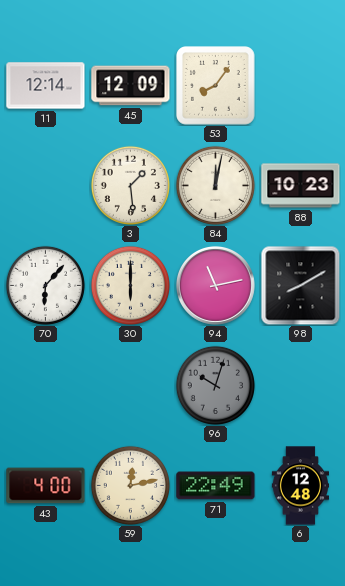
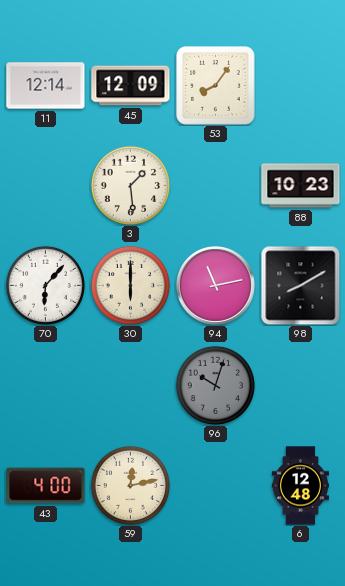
84: 12:02 -> none
71: 22:49 -> none
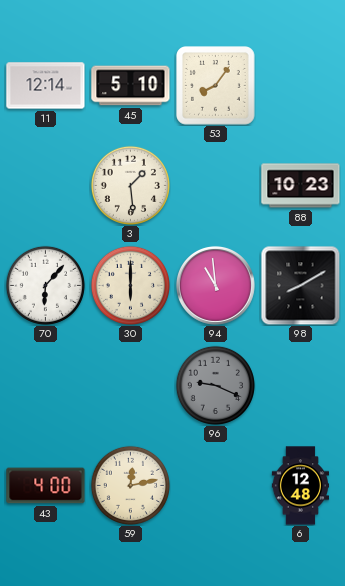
45: 12:09 -> 5:10
94: 11:13 -> 10:59
96: 10:03 -> 9:19
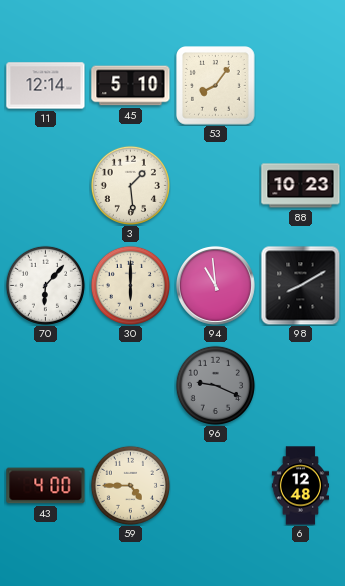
59: 12:13 -> 4:45
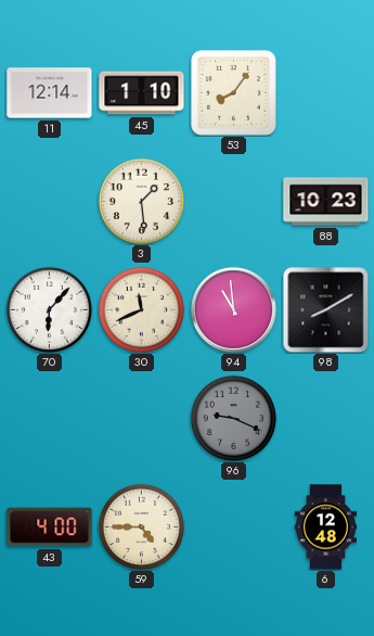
45: 5:10 -> 1:10
30: 6:00 -> 11:41
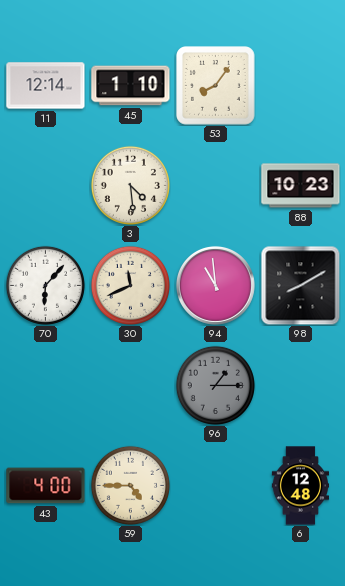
3: 1:29 -> 4:29
96: 9:19 -> 1:15
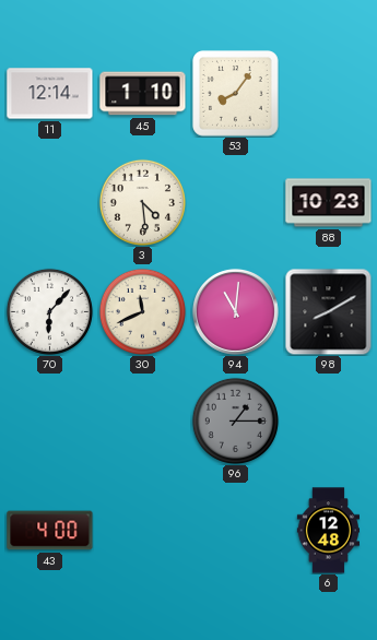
94: 10:59 -> 11:01
59: 4:45 -> none
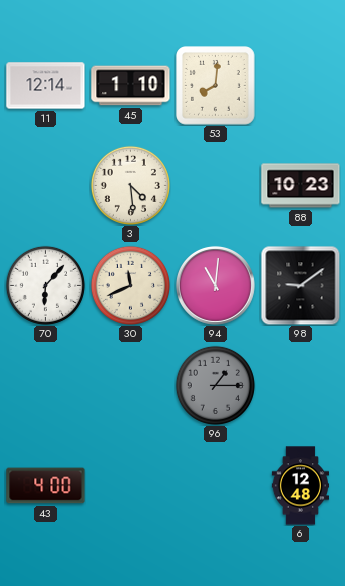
53: 8:06 -> 8:01
98: 8:10 -> 9:09
